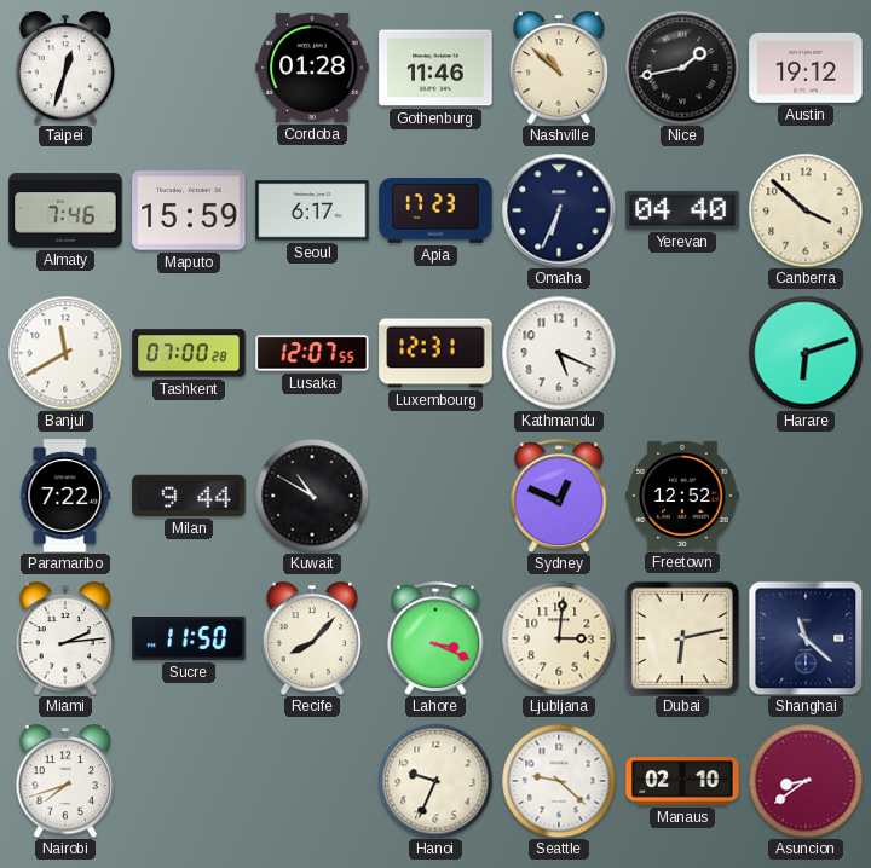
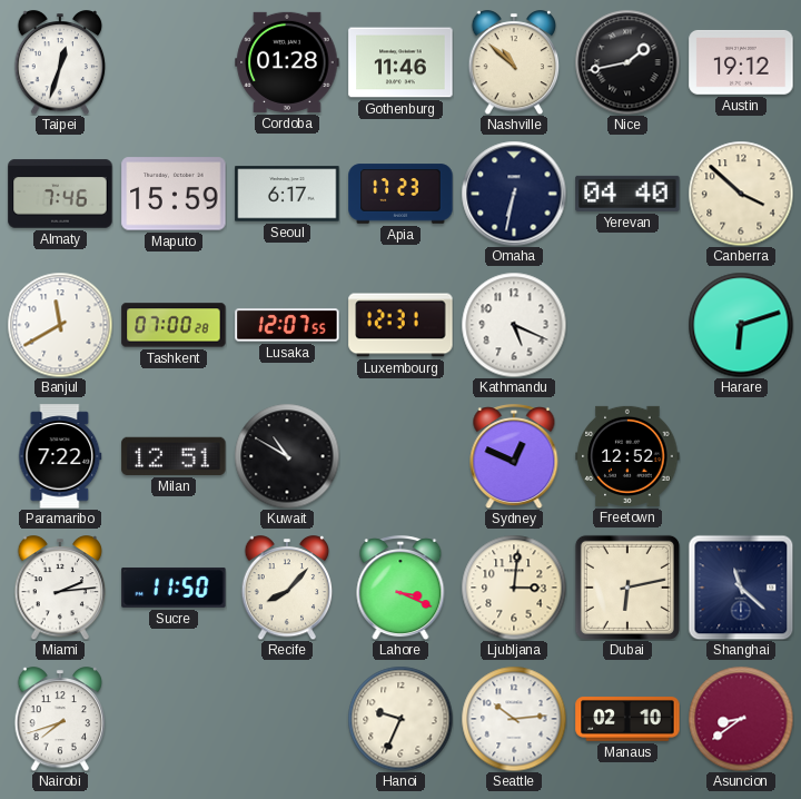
Omaha: 6:34 -> 6:32
Milan: 9:44 -> 12:51
Seattle: 9:22 -> 10:14
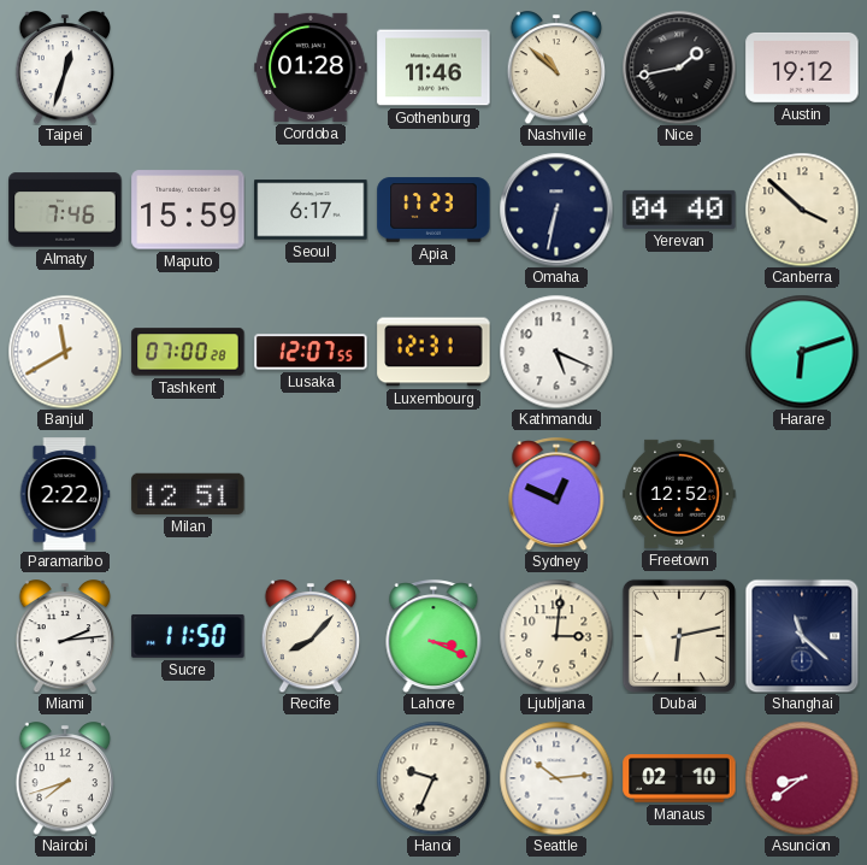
Paramaribo: 7:22 -> 2:22
Kuwait: 10:50 -> none
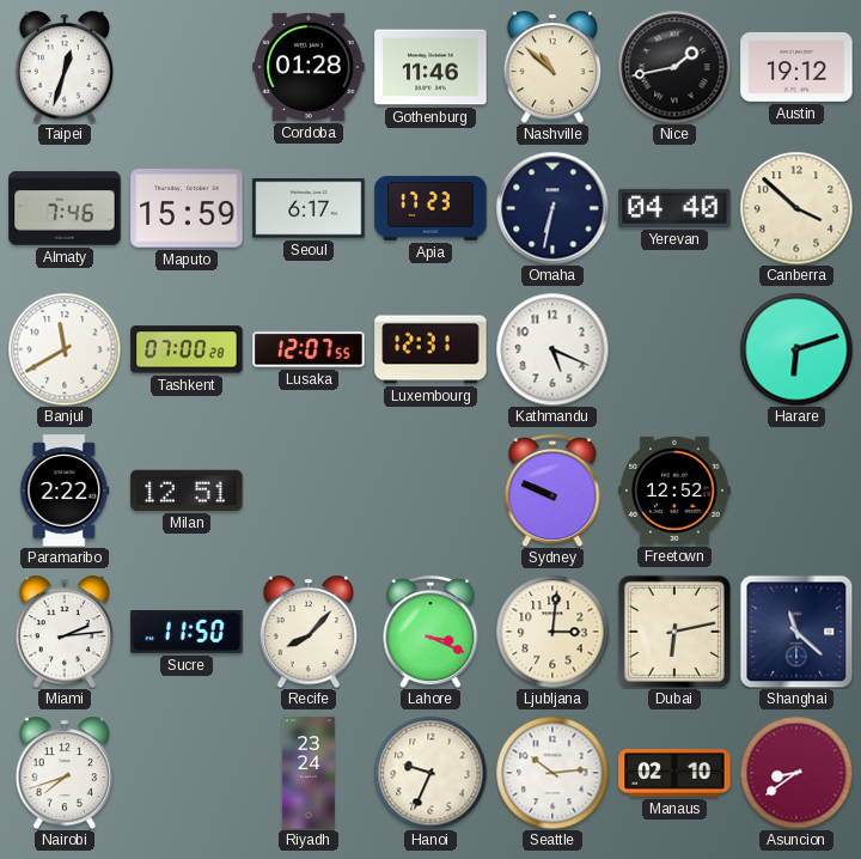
Sydney: 12:49 -> 9:49
Riyadh: none -> 23:24
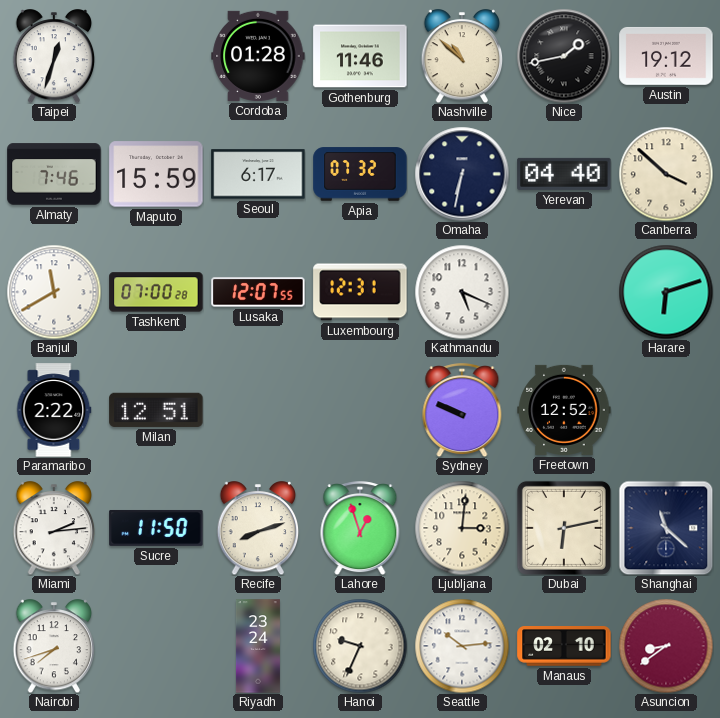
Apia: 17:23 -> 07:32
Recife: 8:07 -> 8:12
Lahore: 3:19 -> 12:57
